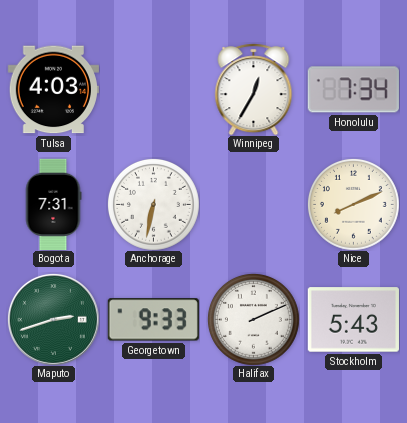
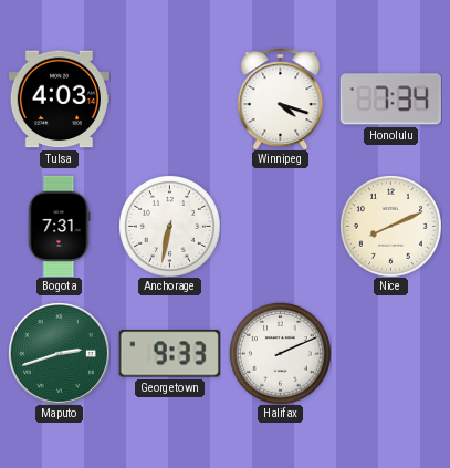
Winnipeg: 12:35 -> 4:18
Stockholm: 5:43 -> none
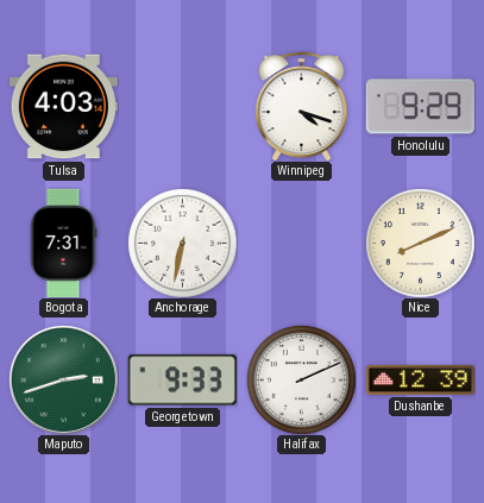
Honolulu: 7:34 -> 9:29
Dushanbe: none -> 12:39
